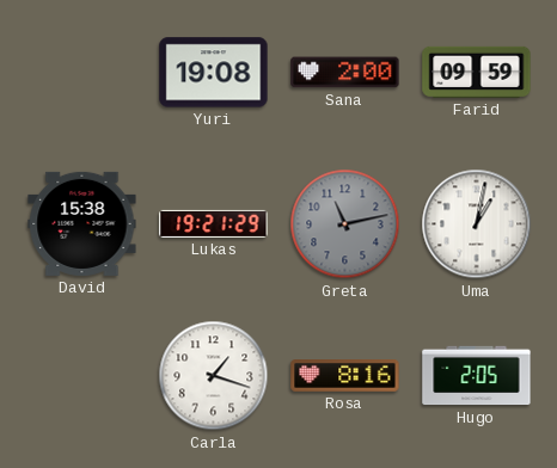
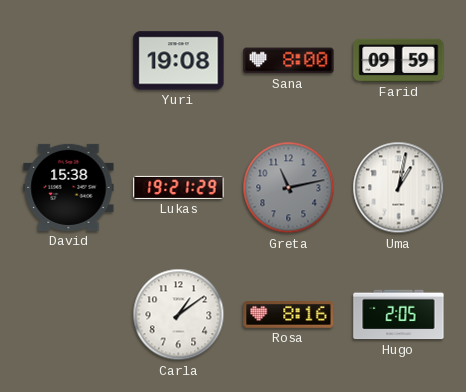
Sana: 2:00 -> 8:00
Carla: 1:18 -> 1:09
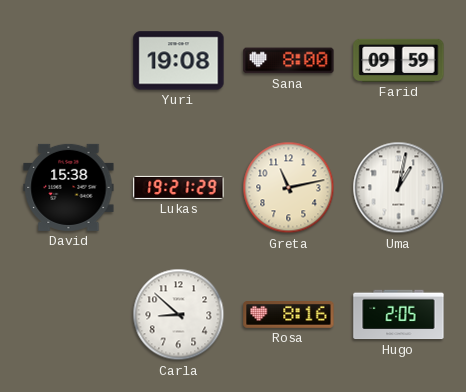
Greta dial: grey -> cream
Carla: 1:09 -> 8:52
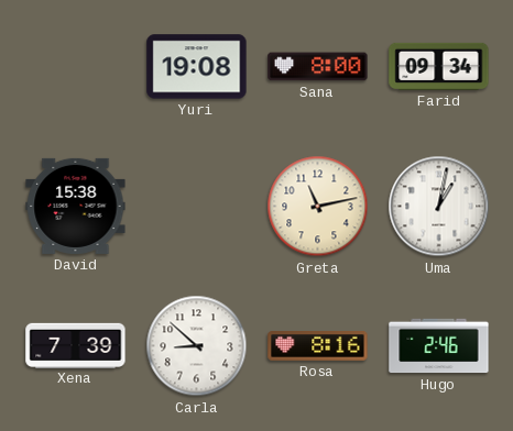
Farid: 09:59 -> 09:34
Lukas: 19:21 -> none
Xena: none -> 7:39
Hugo: 2:05 -> 2:46
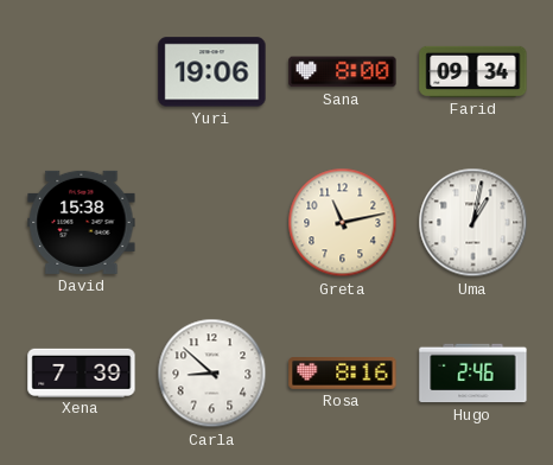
Yuri: 19:08 -> 19:06
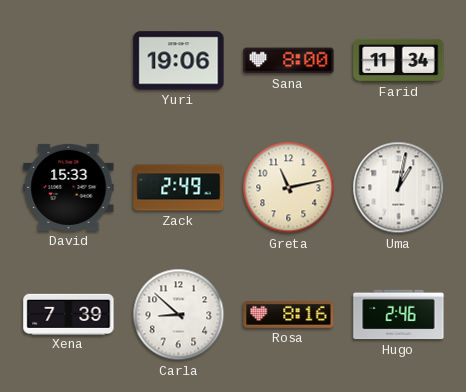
Farid: 09:34 -> 11:34
David: 15:38 -> 15:33
Zack: none -> 2:49
